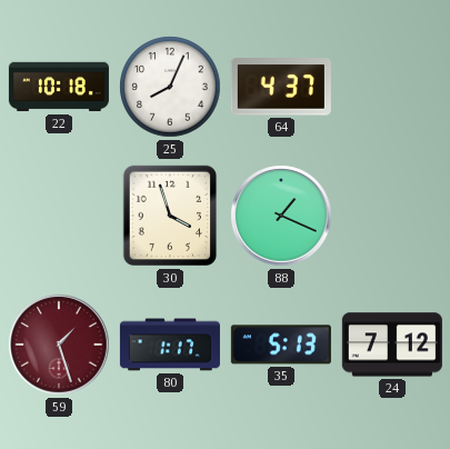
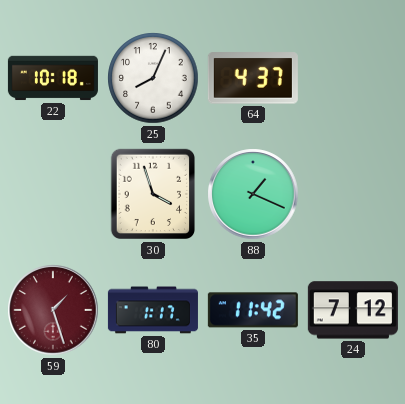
35: 5:13 -> 11:42
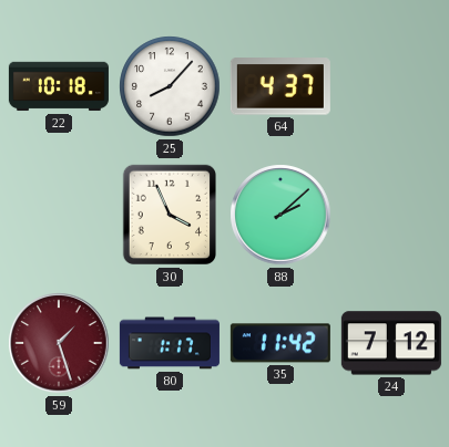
25: 8:04 -> 8:07
30: 3:57 -> 3:56
88: 1:19 -> 2:08
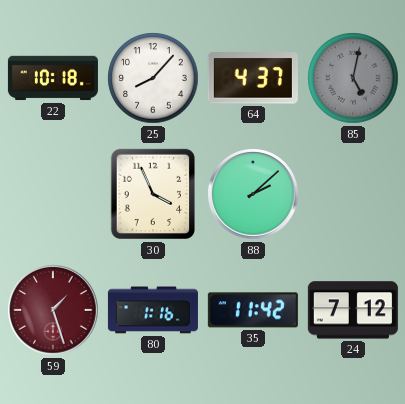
85: none -> 5:02
80: 1:17 -> 1:16
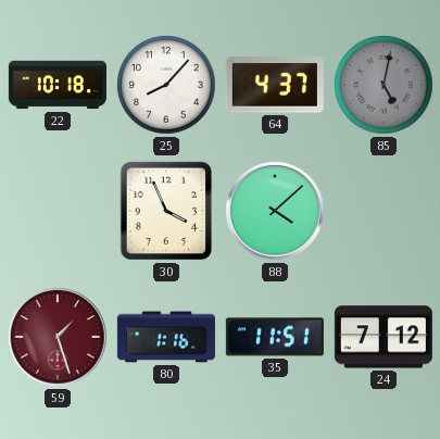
88: 2:08 -> 4:08
35: 11:42 -> 11:51
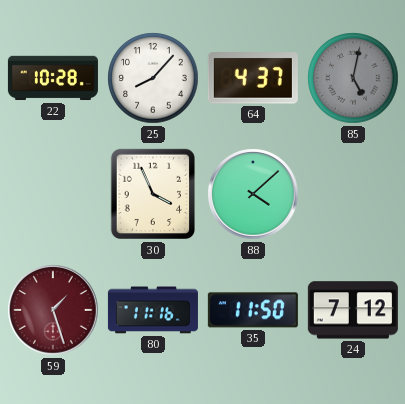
22: 10:18 -> 10:28
80: 1:16 -> 11:16
35: 11:51 -> 11:50
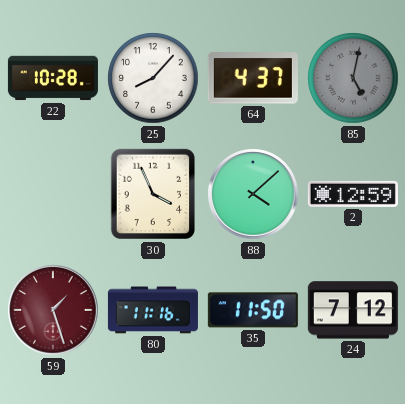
2: none -> 12:59
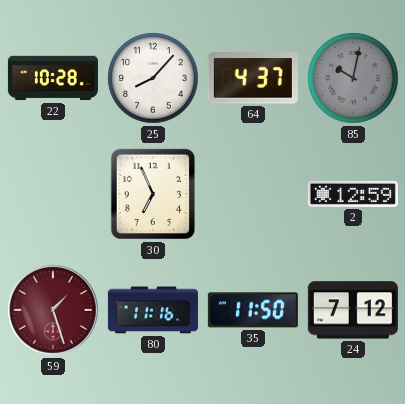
85: 5:02 -> 10:02
30: 3:56 -> 6:56
88: 4:08 -> none
